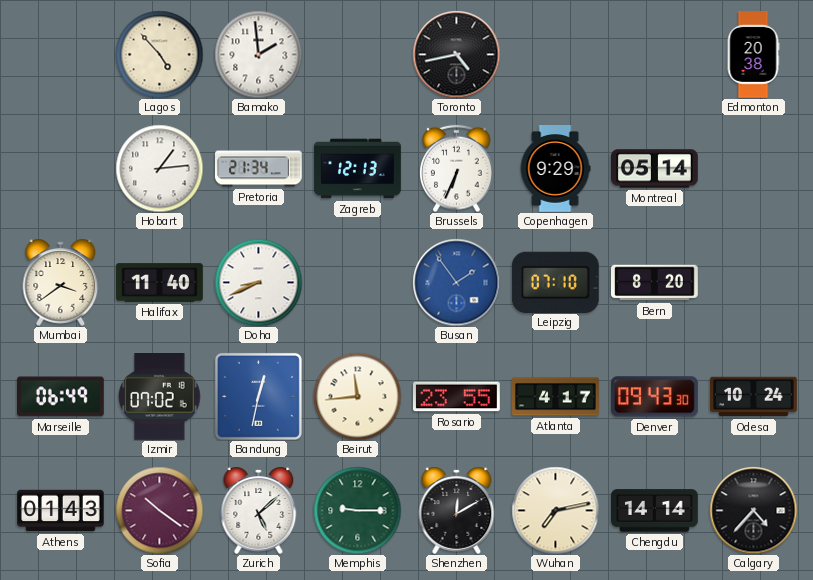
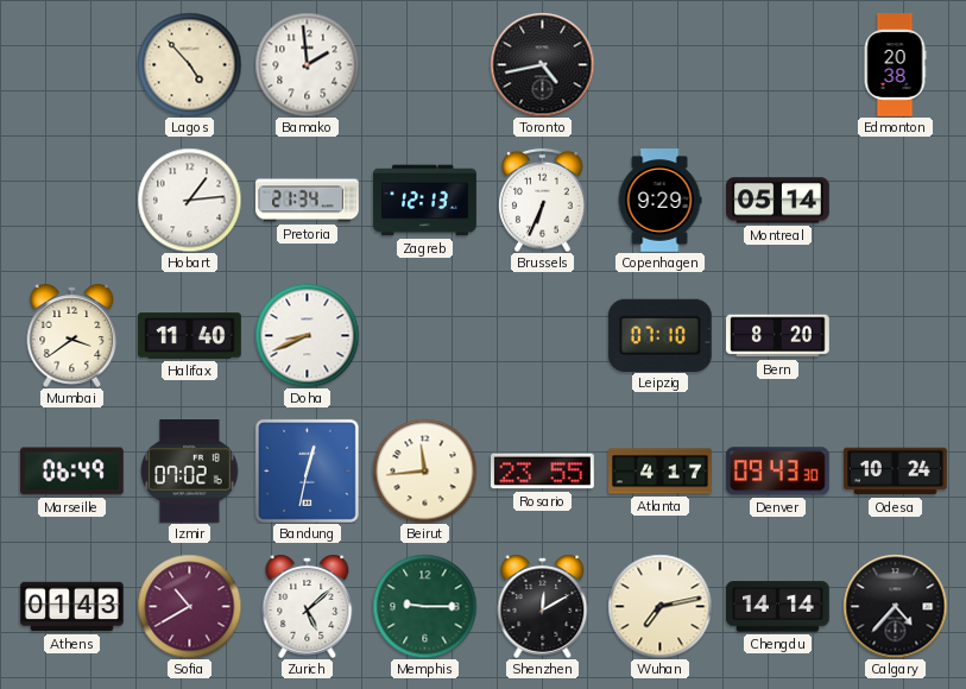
Busan: 1:54 -> none
Sofia: 10:21 -> 10:40
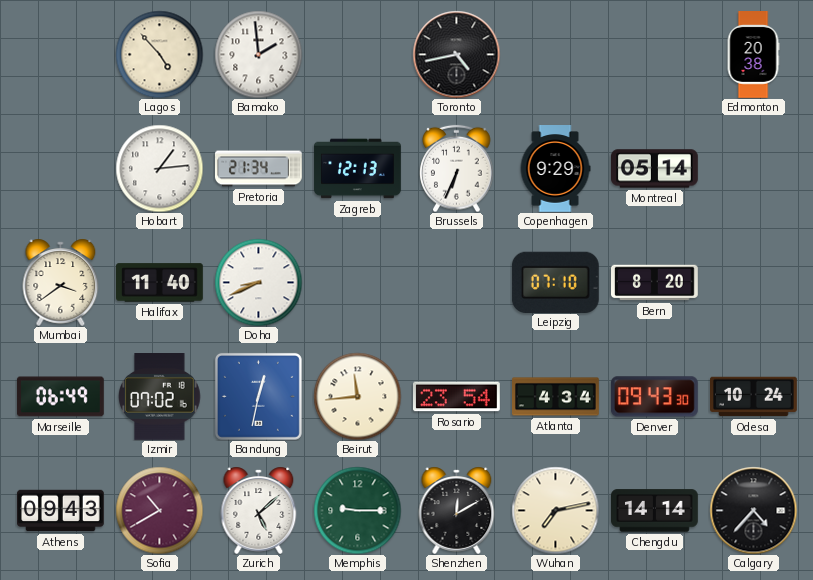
Rosario: 23:55 -> 23:54
Atlanta: 4:17 -> 4:34
Athens: 01:43 -> 09:43
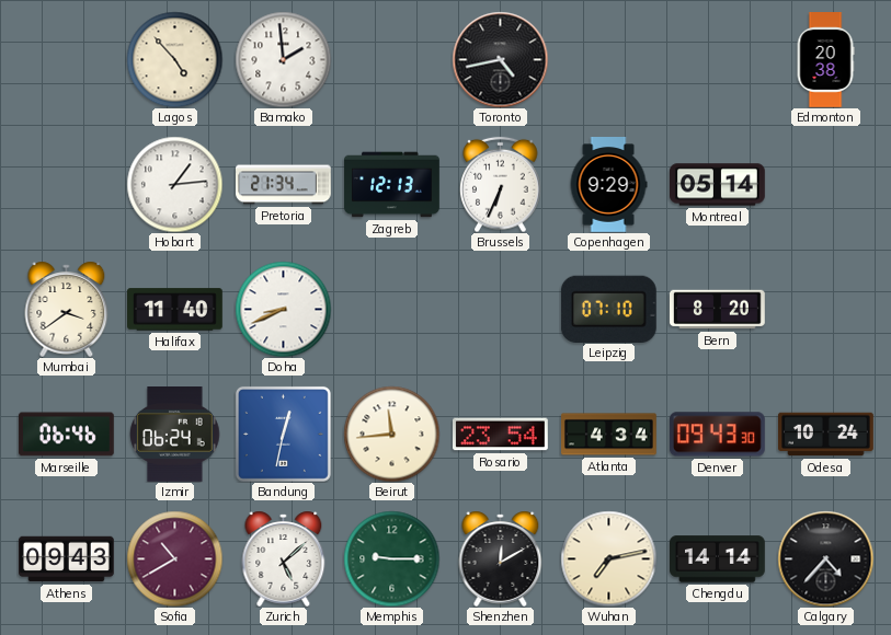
Marseille: 06:49 -> 06:46
Izmir: 07:02 -> 06:24
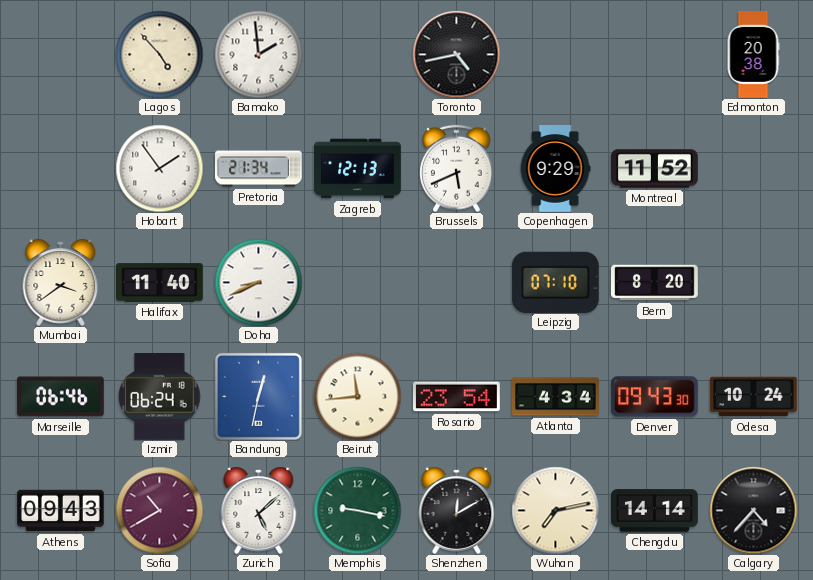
Hobart: 1:14 -> 1:54
Brussels: 6:34 -> 5:41
Montreal: 05:14 -> 11:52
Memphis: 9:15 -> 9:17
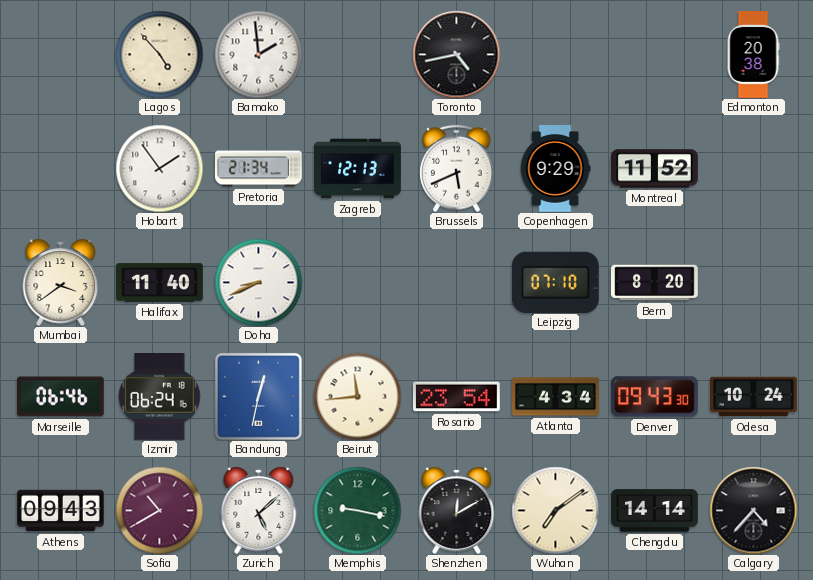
Wuhan: 7:13 -> 7:09
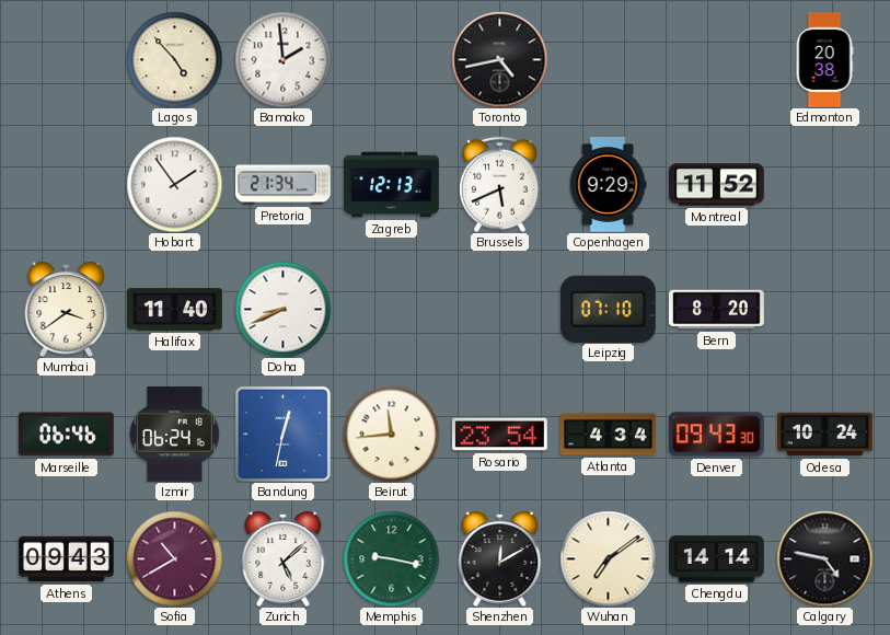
Calgary: 4:37 -> 4:47
